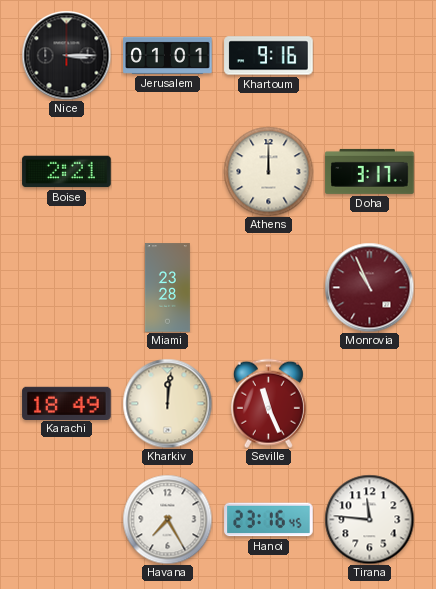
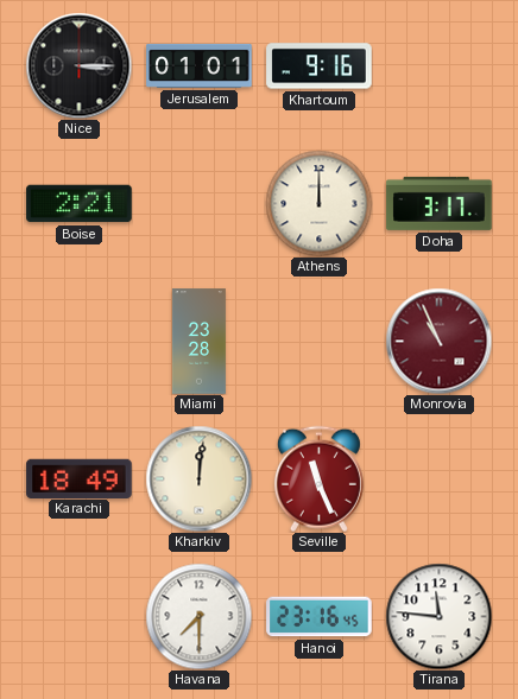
Havana: 7:25 -> 7:30
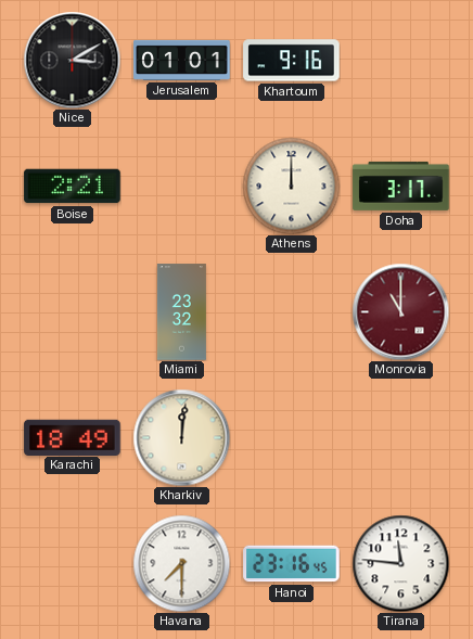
Nice: 3:15 -> 3:10
Miami: 23:28 -> 23:32
Monrovia: 10:56 -> 11:00
Seville: 11:26 -> none
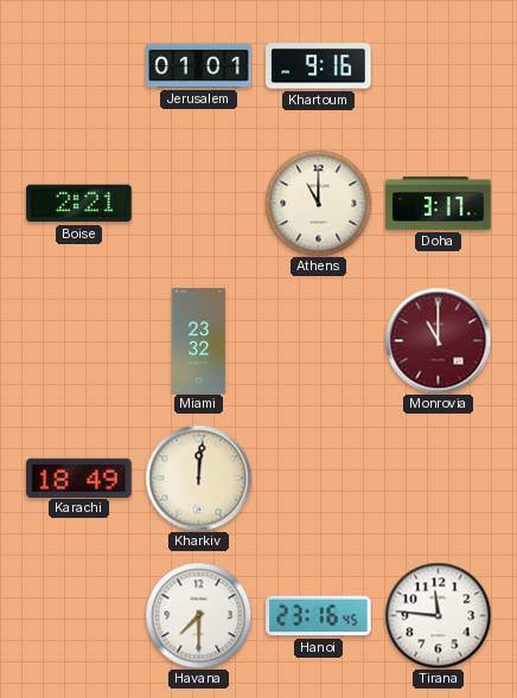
Nice: 3:10 -> none
Athens: 12:00 -> 11:00
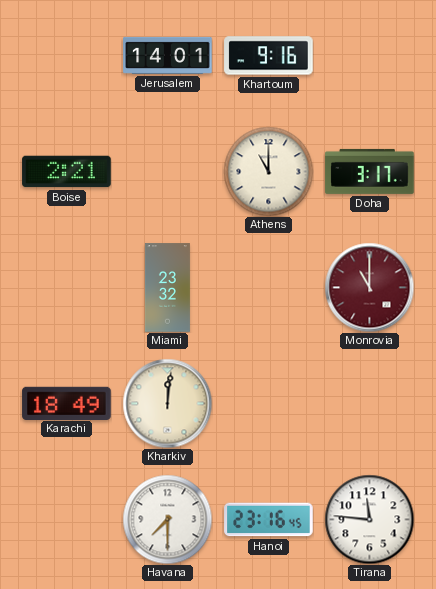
Jerusalem: 01:01 -> 14:01
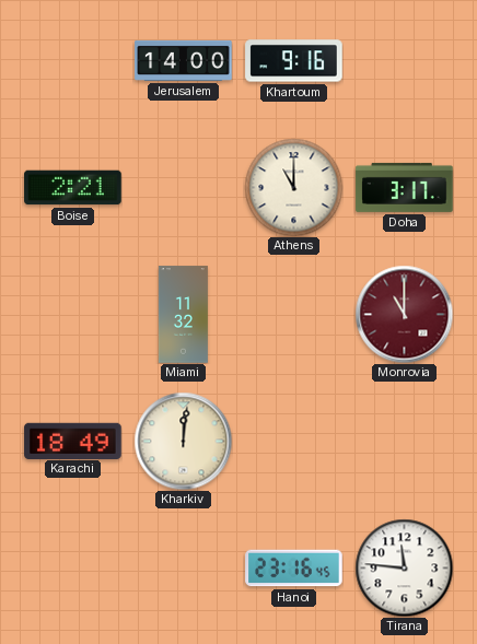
Jerusalem: 14:01 -> 14:00
Miami: 23:32 -> 11:32
Havana: 7:30 -> none
